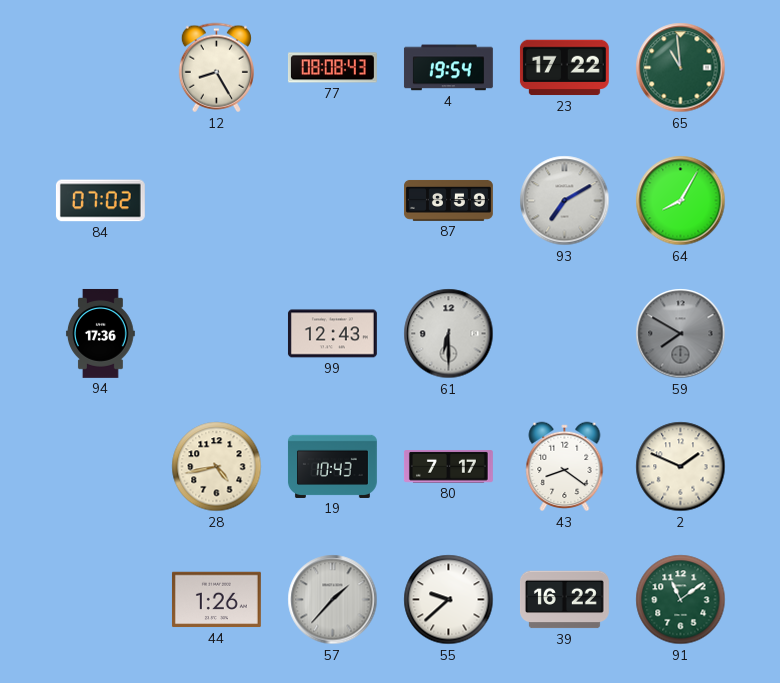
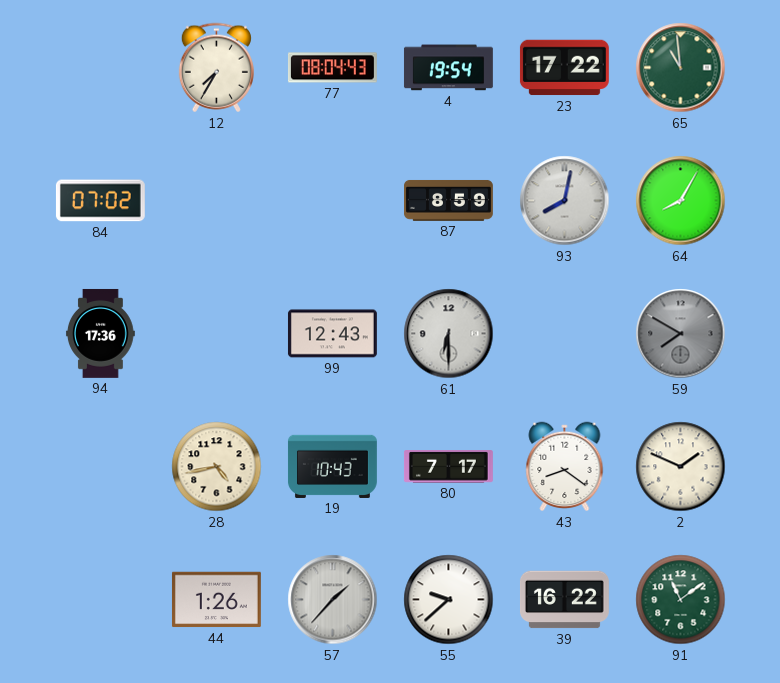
12: 8:25 -> 7:35
77: 08:08 -> 08:04
93: 7:10 -> 8:02
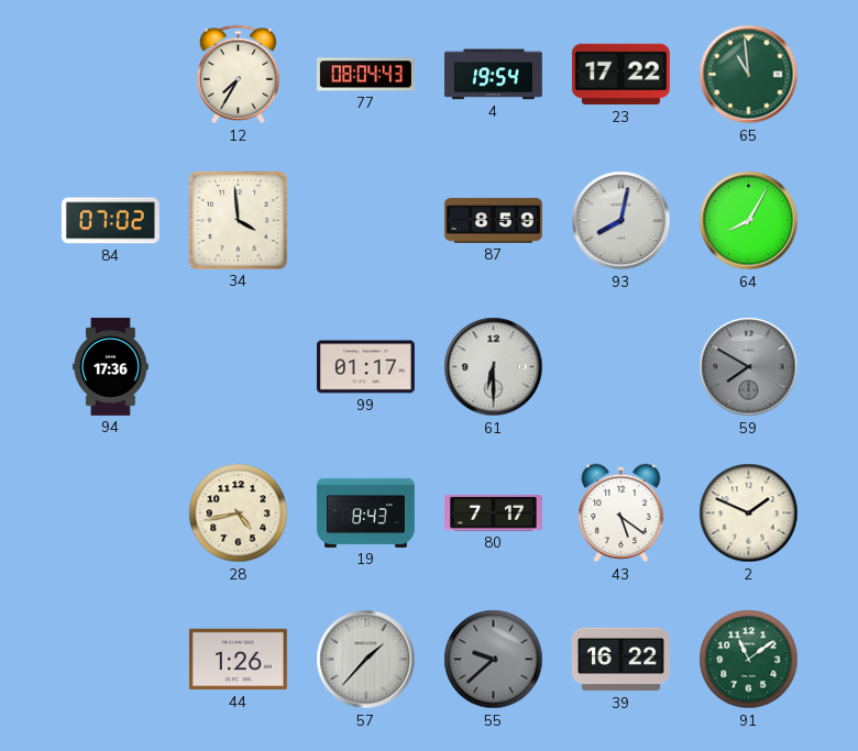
34: none -> 3:59
99: 12:43 -> 01:17
19: 10:43 -> 8:43
43: 8:21 -> 5:21
55 dial: white -> grey
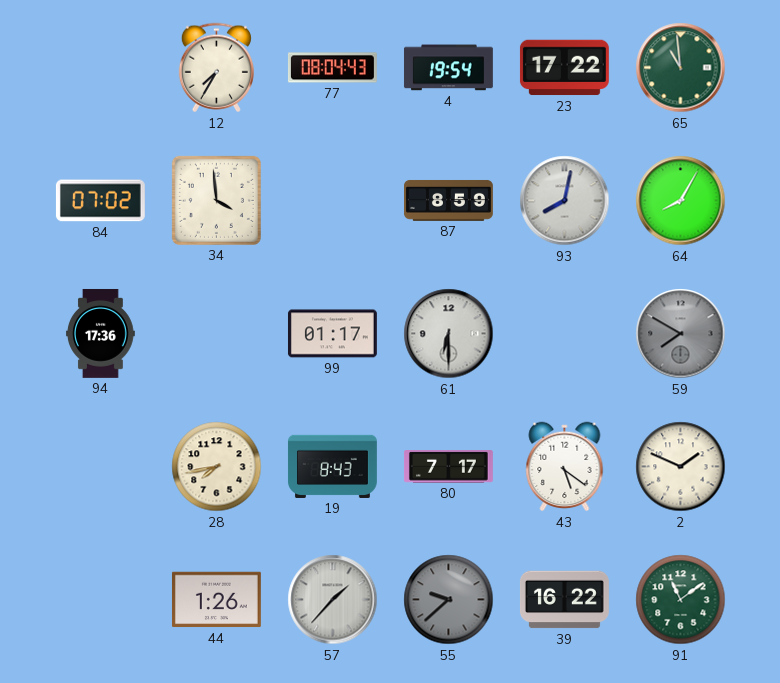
28: 4:43 -> 7:43
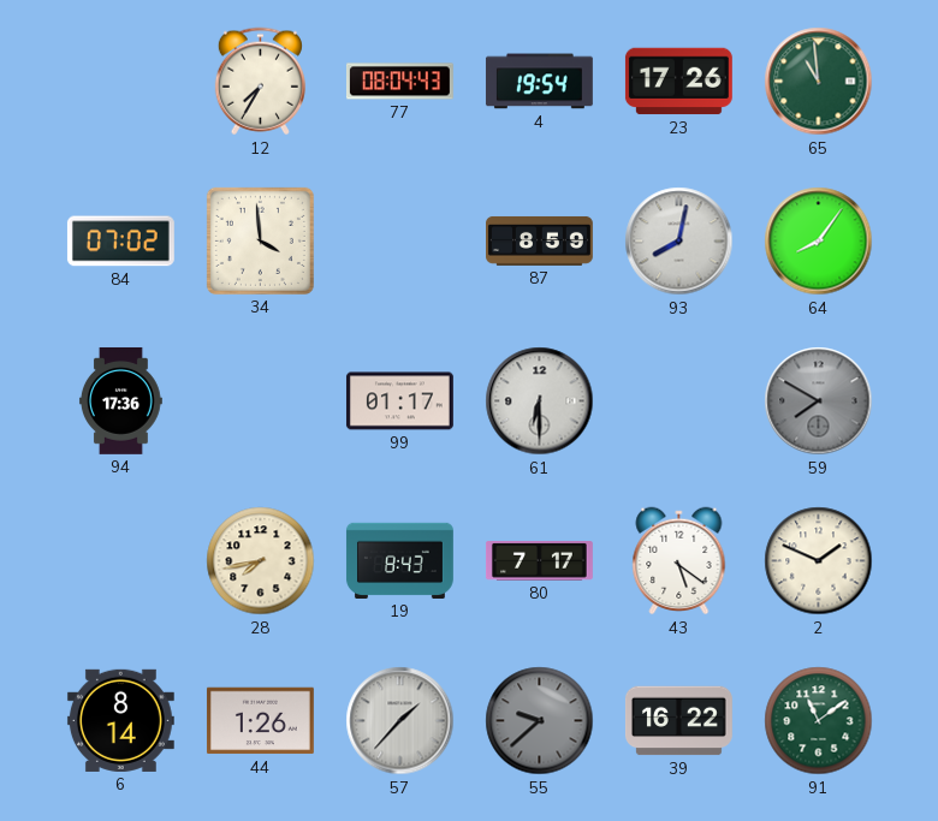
23: 17:22 -> 17:26
64: 8:05 -> 8:06
6: none -> 8:14
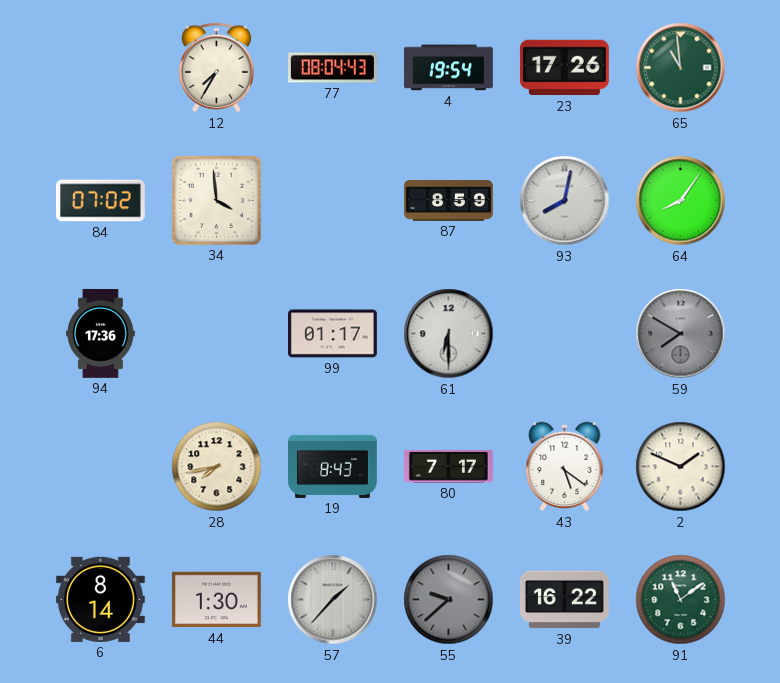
44: 1:26 -> 1:30
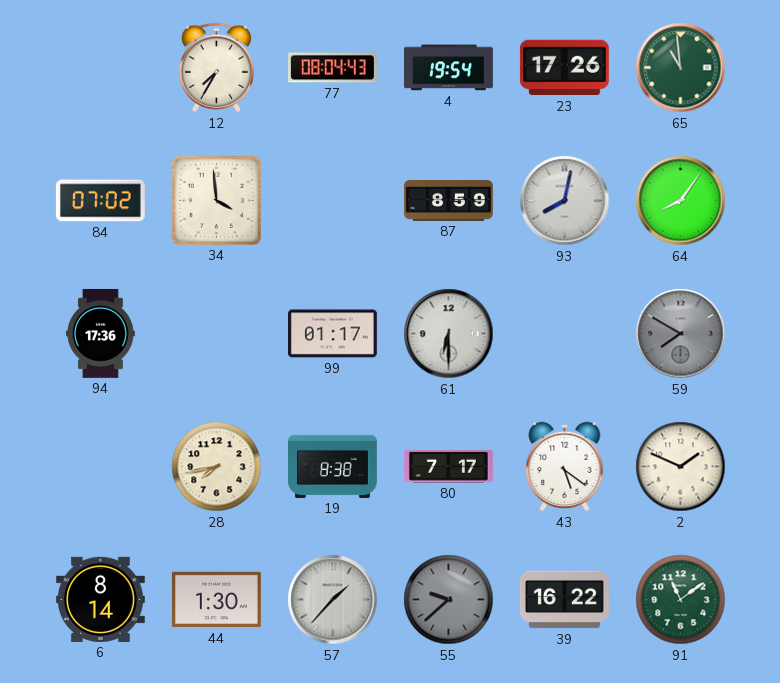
19: 8:43 -> 8:38
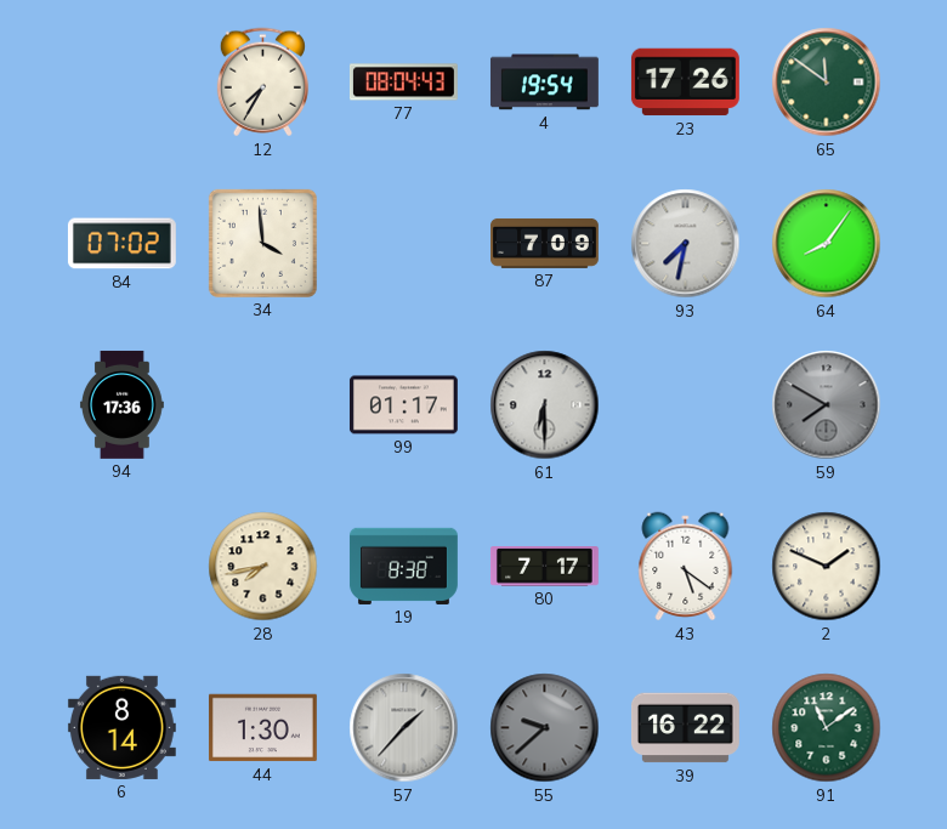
65: 10:59 -> 11:51
87: 8:59 -> 7:09
93: 8:02 -> 7:32
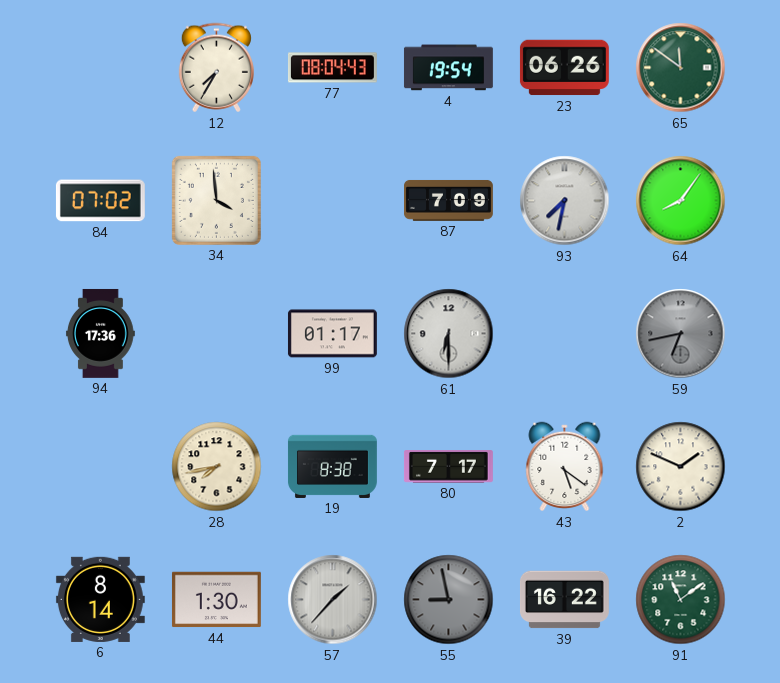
23: 17:26 -> 06:26
59: 7:50 -> 6:43
55: 9:38 -> 8:58
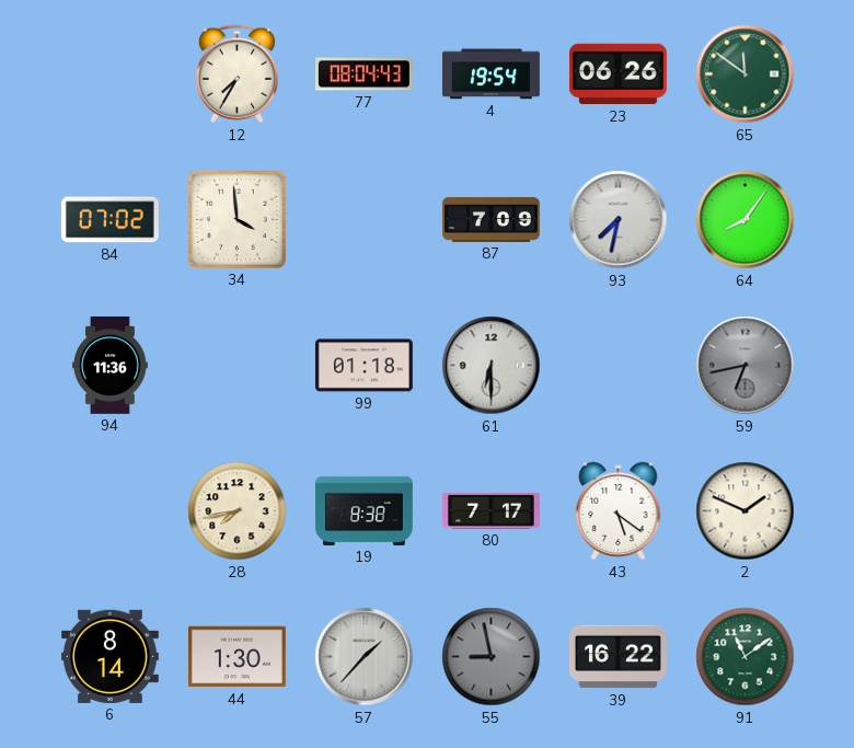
94: 17:36 -> 11:36
99: 01:17 -> 01:18
